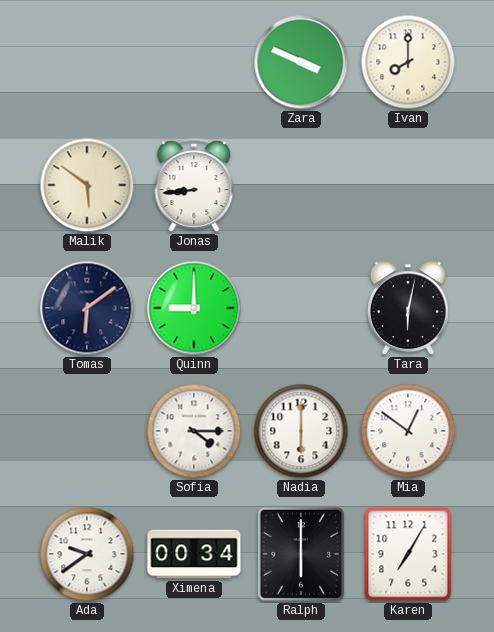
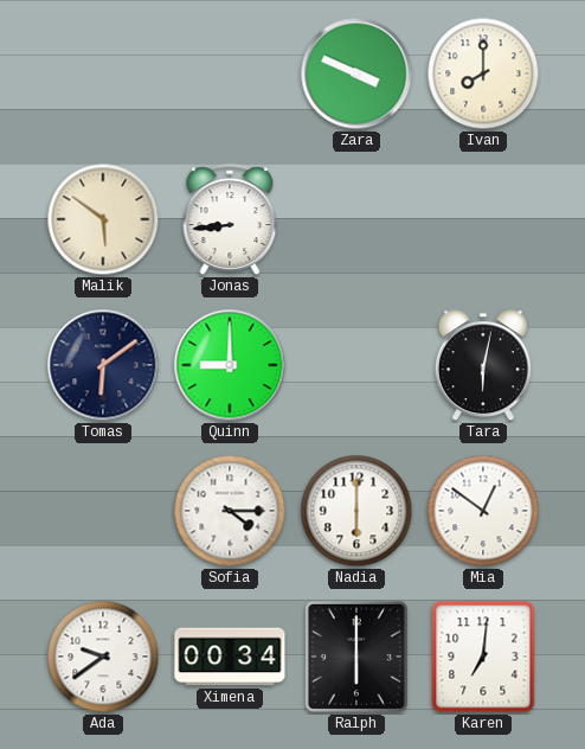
Karen: 7:05 -> 7:01
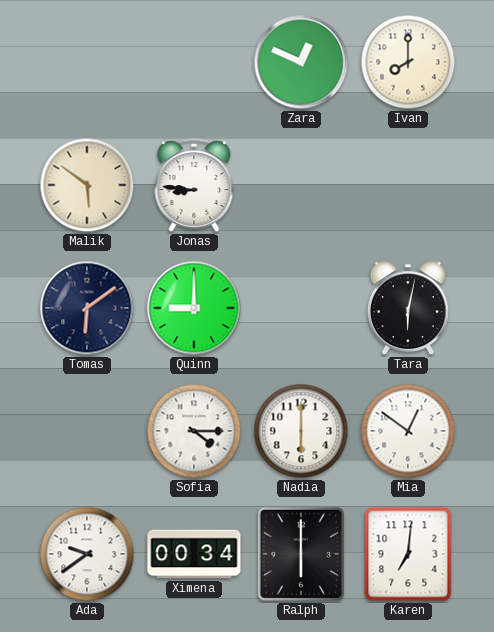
Zara: 3:49 -> 12:49
Jonas: 8:44 -> 8:46
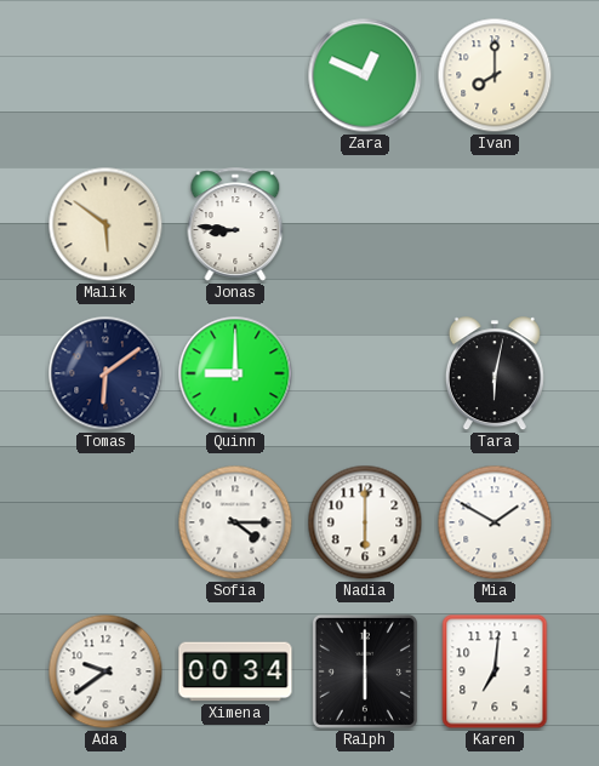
Mia: 12:51 -> 1:50
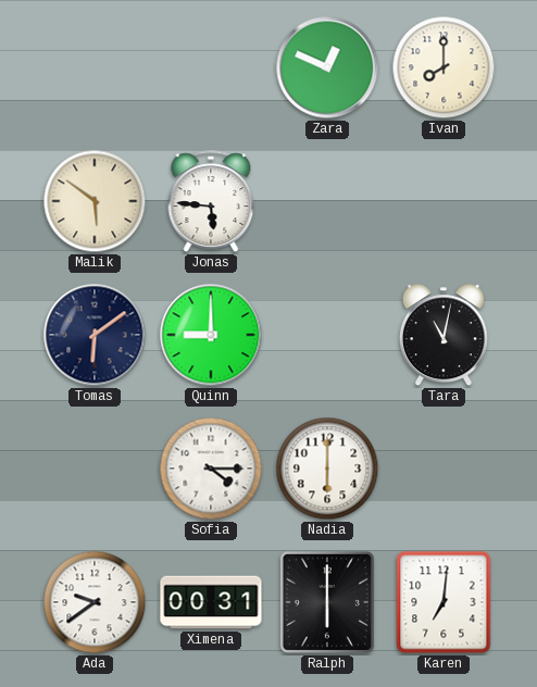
Jonas: 8:46 -> 5:46
Tara: 6:02 -> 11:02
Mia: 1:50 -> none
Ximena: 00:34 -> 00:31
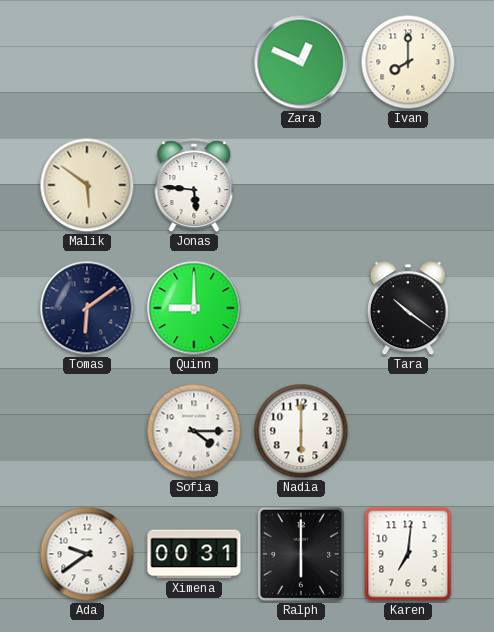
Tara: 11:02 -> 10:21
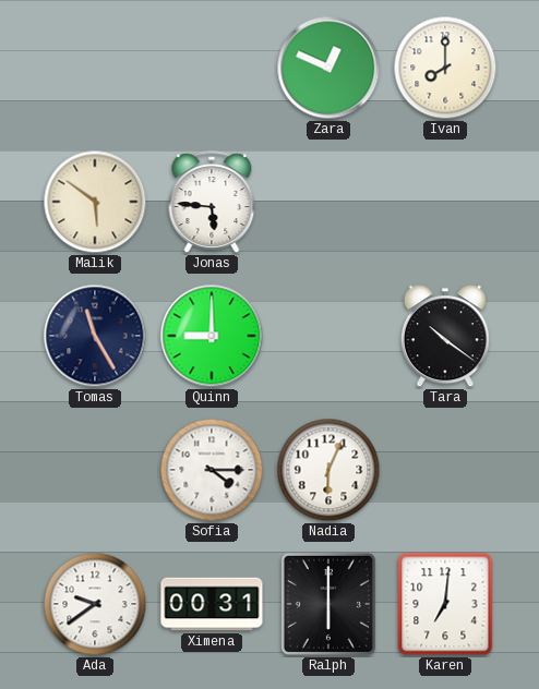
Tomas: 6:09 -> 11:25
Nadia: 6:00 -> 6:04
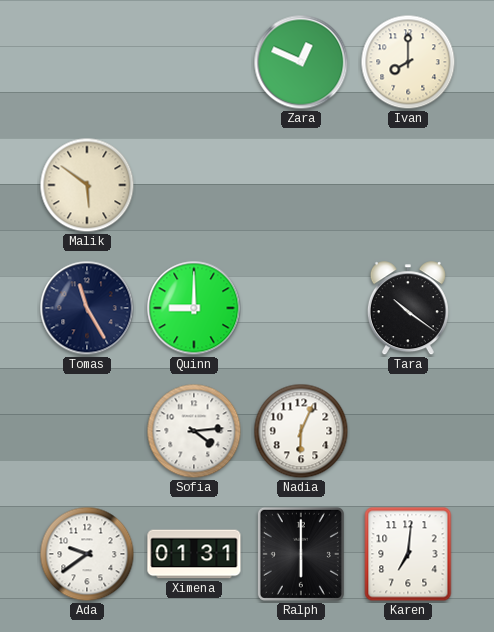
Jonas: 5:46 -> none
Sofia: 4:15 -> 4:14
Ximena: 00:31 -> 01:31
